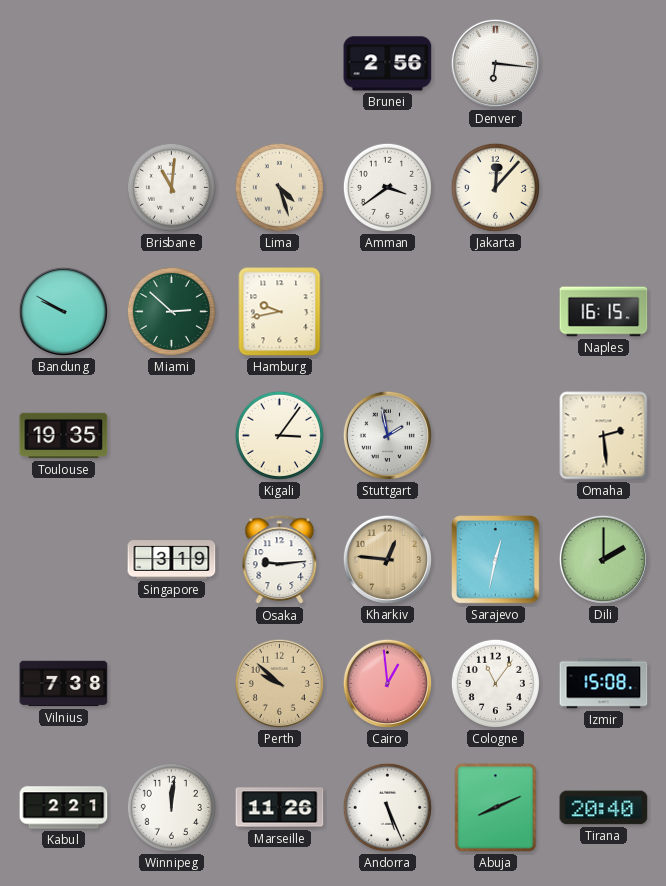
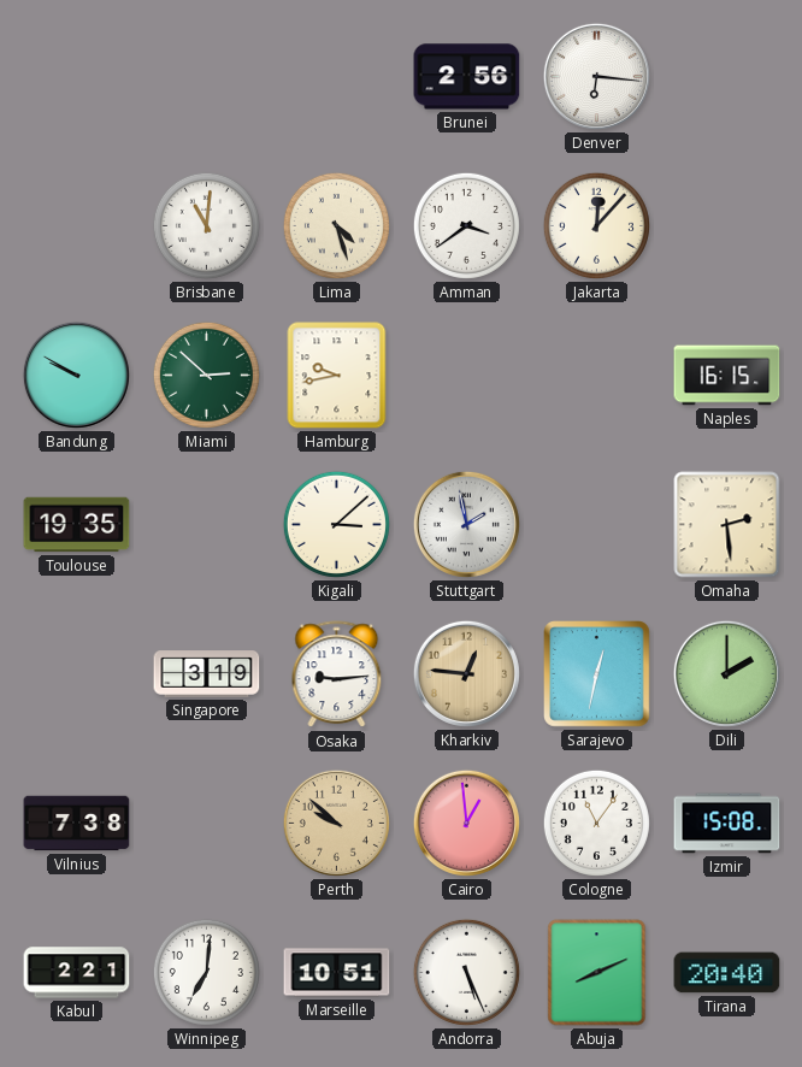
Kigali: 3:06 -> 3:08
Winnipeg: 12:01 -> 7:01
Marseille: 11:26 -> 10:51
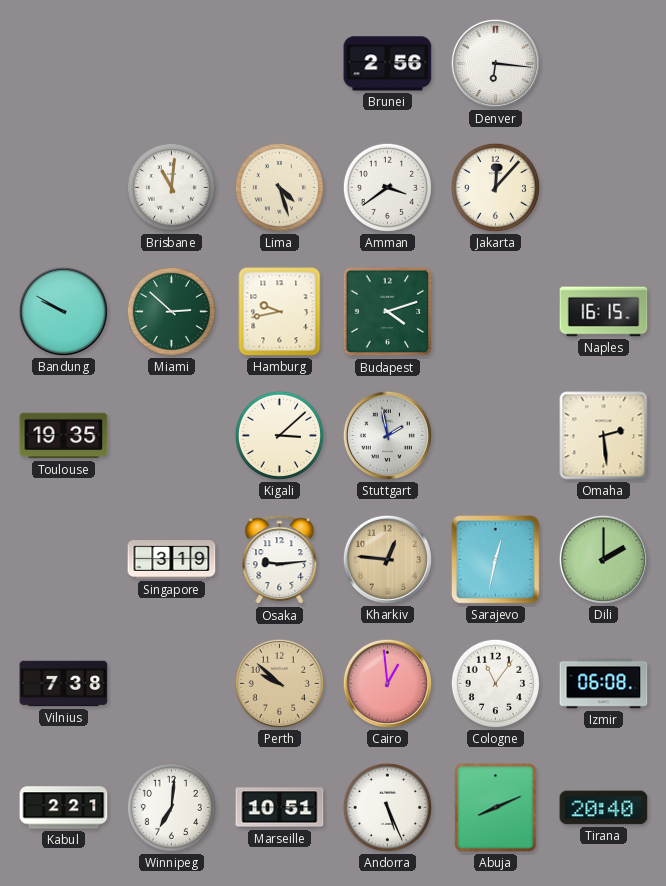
Budapest: none -> 4:12
Izmir: 15:08 -> 06:08
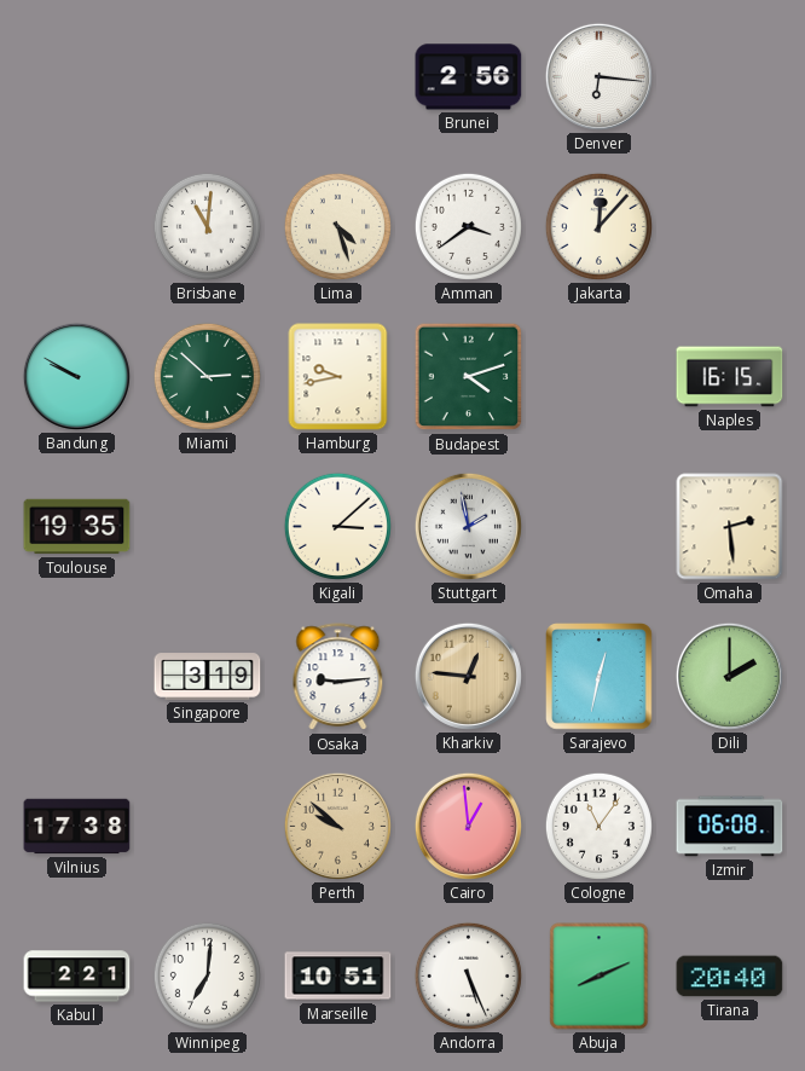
Vilnius: 7:38 -> 17:38
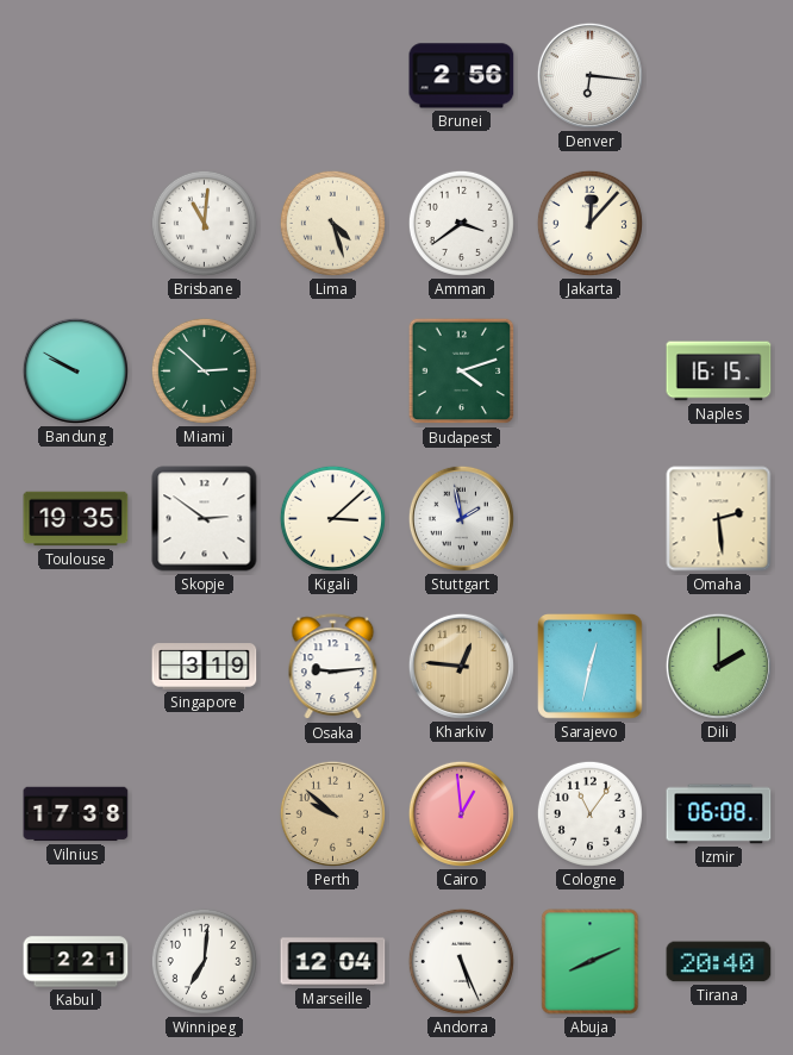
Hamburg: 9:43 -> none
Skopje: none -> 2:51
Marseille: 10:51 -> 12:04
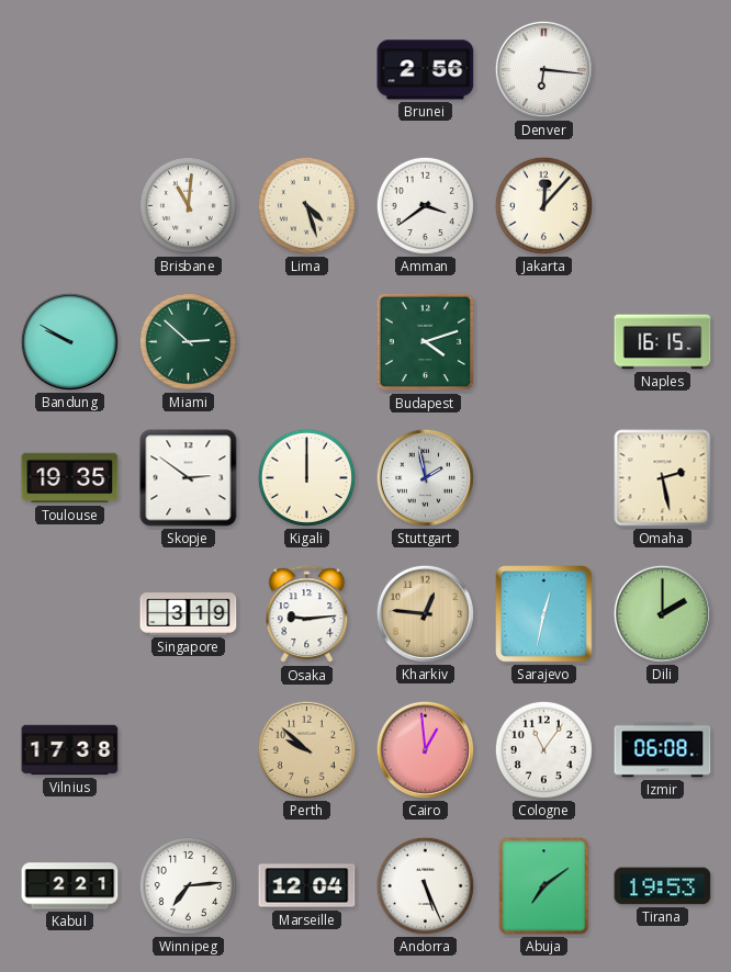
Kigali: 3:08 -> 12:00
Omaha: 2:29 -> 2:28
Winnipeg: 7:01 -> 7:14
Abuja: 8:11 -> 7:09
Tirana: 20:40 -> 19:53
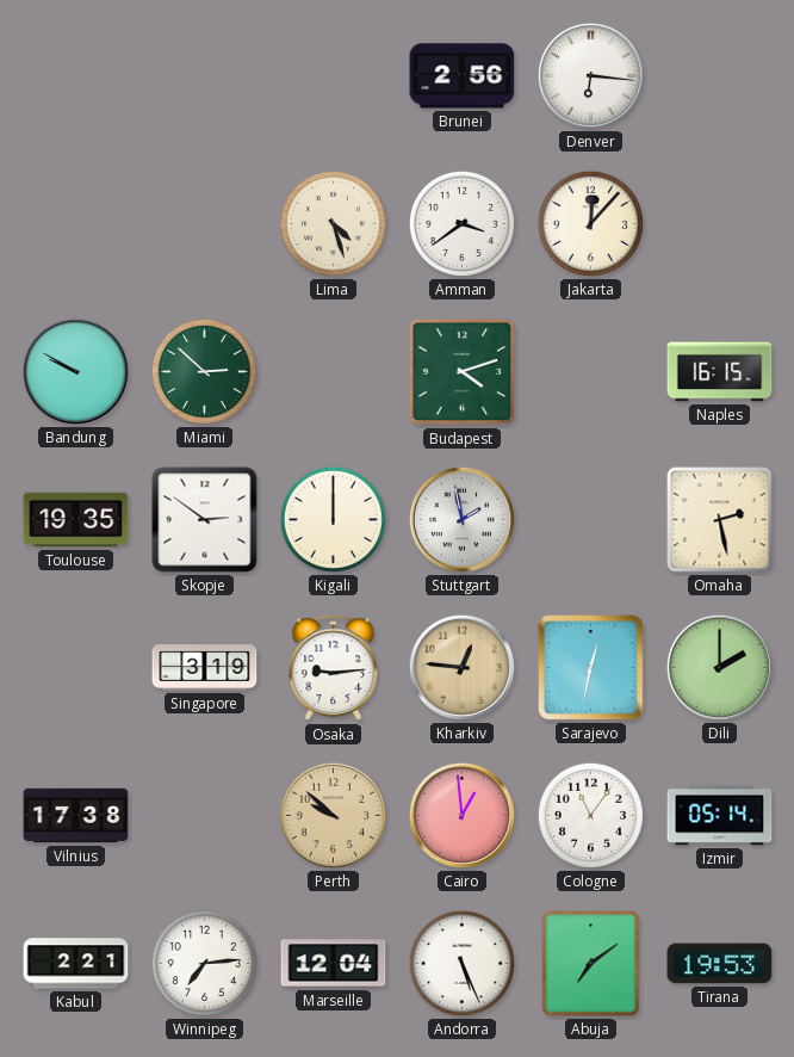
Brisbane: 11:01 -> none
Izmir: 06:08 -> 05:14
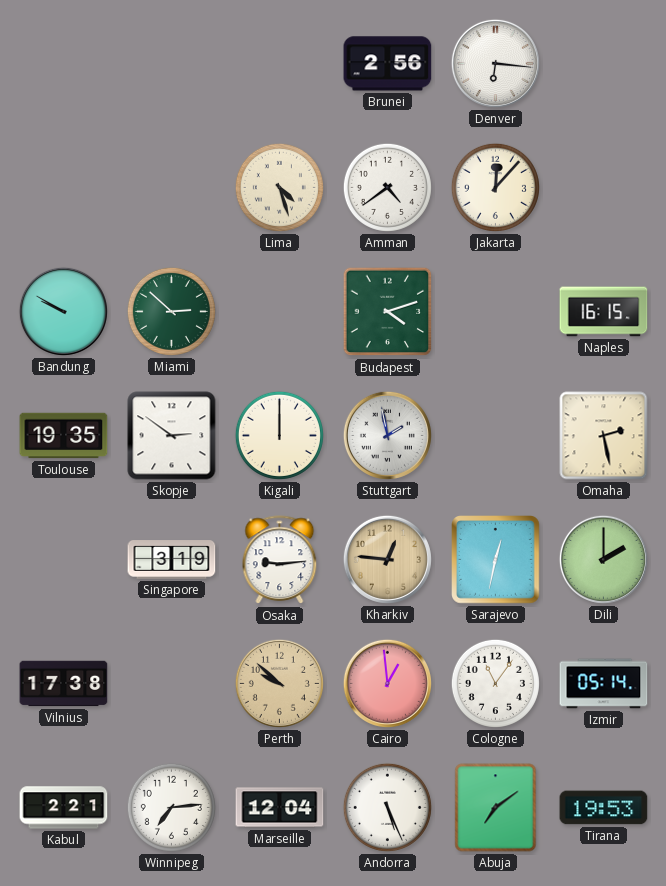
Amman: 3:39 -> 4:39
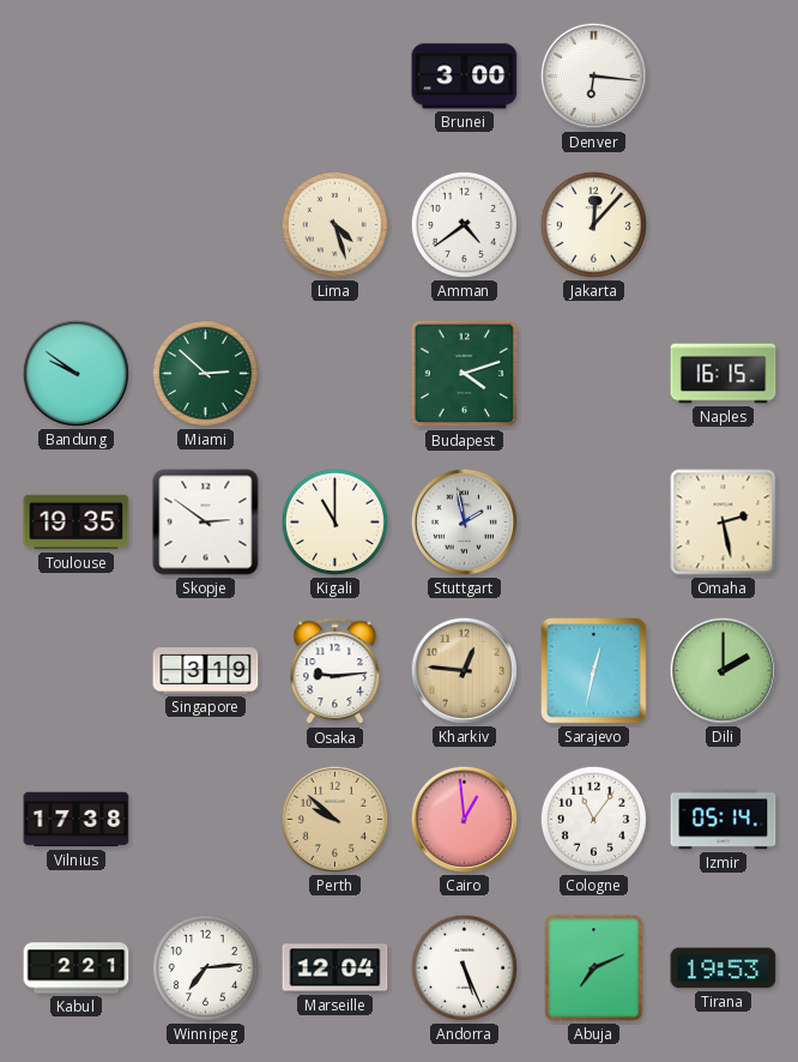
Brunei: 2:56 -> 3:00
Bandung: 9:50 -> 9:51
Kigali: 12:00 -> 11:00
Abuja: 7:09 -> 7:11
